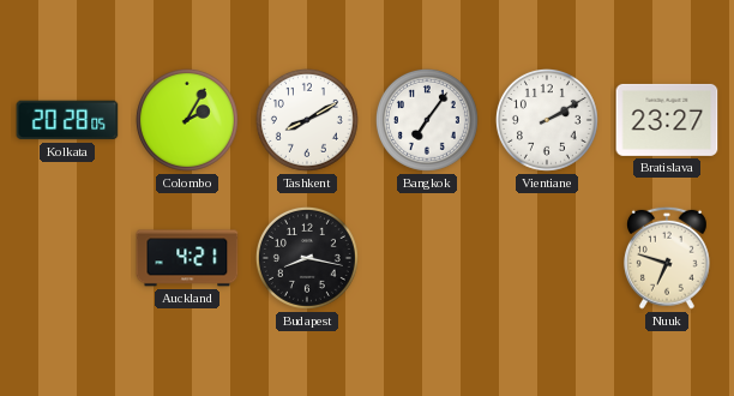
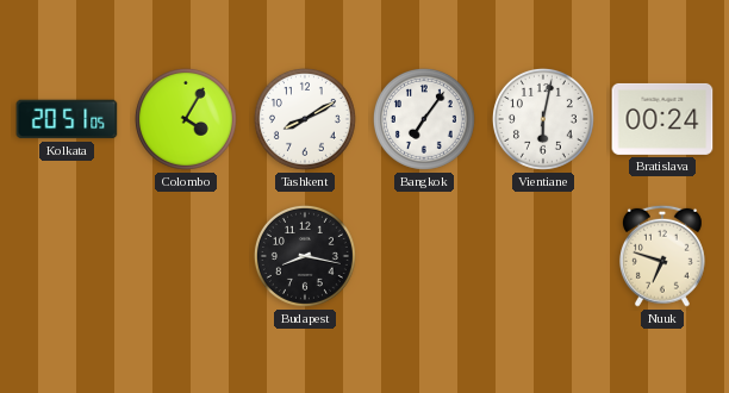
Kolkata: 20:28 -> 20:51
Colombo: 2:05 -> 4:05
Vientiane: 2:10 -> 6:02
Bratislava: 23:27 -> 00:24
Auckland: 4:21 -> none
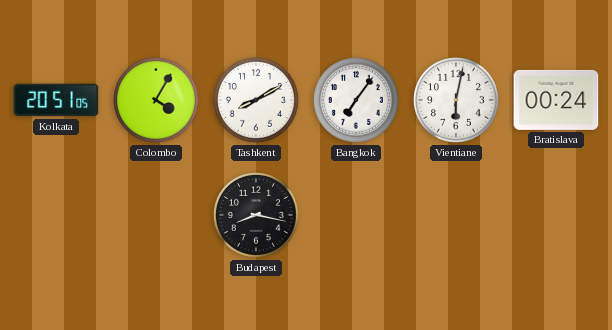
Nuuk: 6:48 -> none
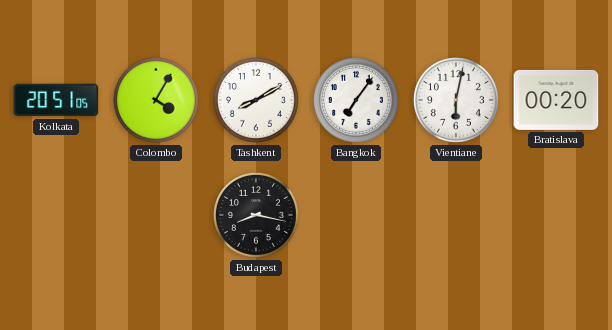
Bratislava: 00:24 -> 00:20
